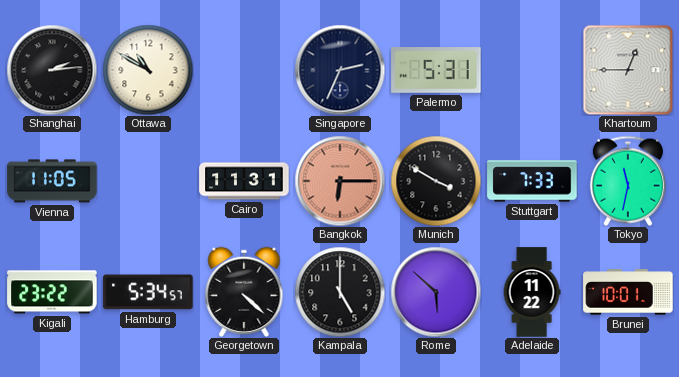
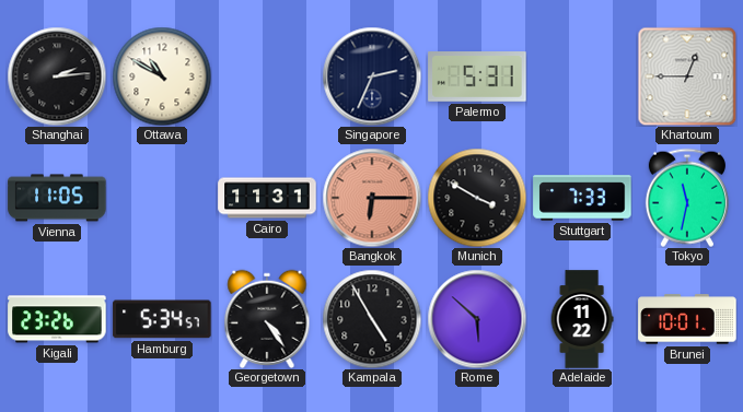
Kigali: 23:22 -> 23:26
Georgetown: 4:22 -> 4:24
Kampala: 5:00 -> 4:55
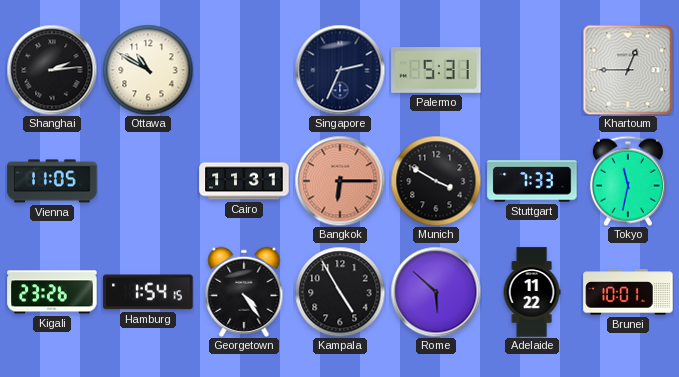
Hamburg: 5:34 -> 1:54
